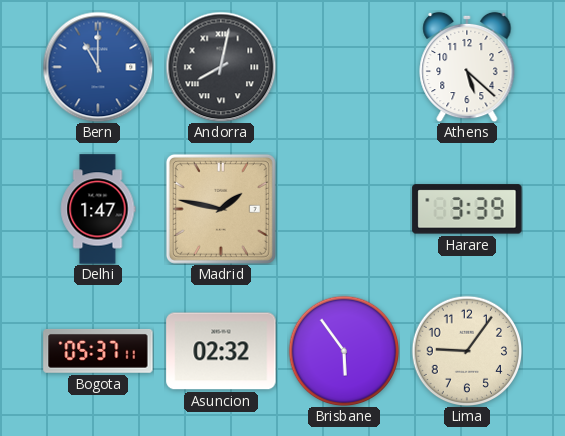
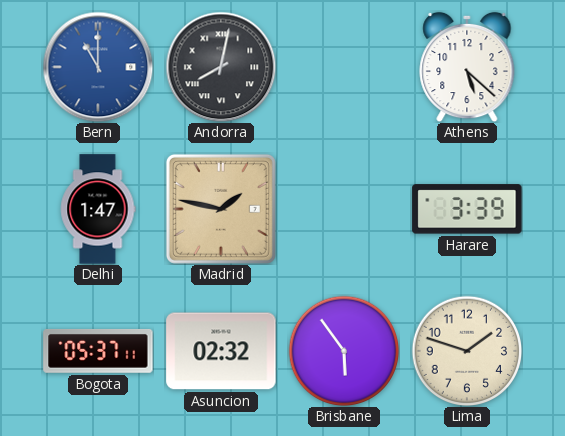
Lima: 9:06 -> 1:48
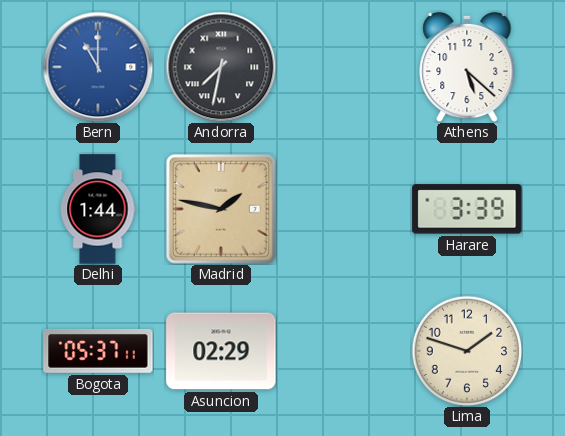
Andorra: 8:02 -> 7:32
Delhi: 1:47 -> 1:44
Asuncion: 02:32 -> 02:29
Brisbane: 5:54 -> none
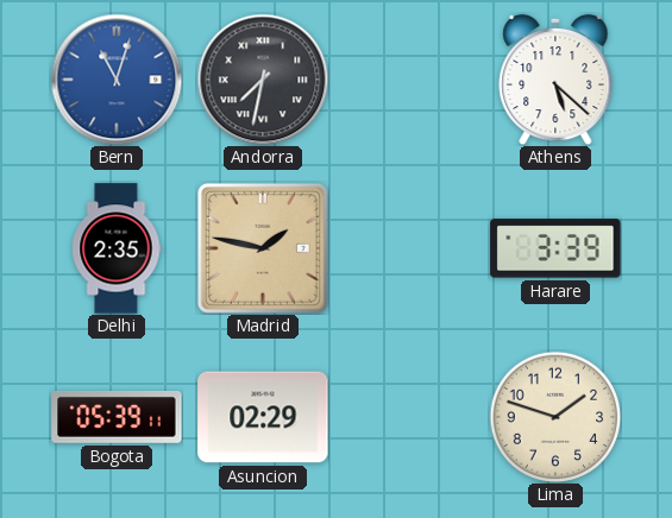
Bern: 11:00 -> 11:03
Delhi: 1:44 -> 2:35
Bogota: 05:37 -> 05:39
